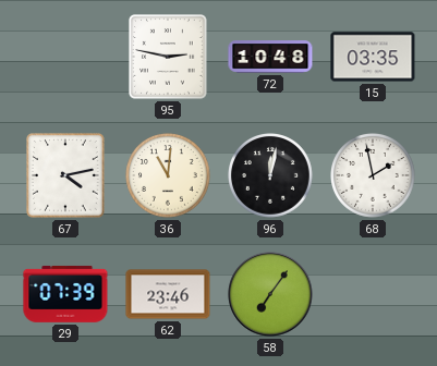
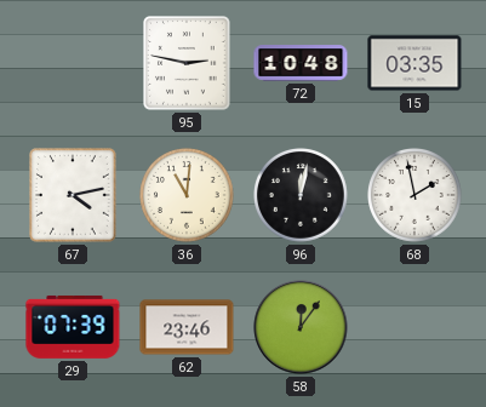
58: 7:06 -> 12:06
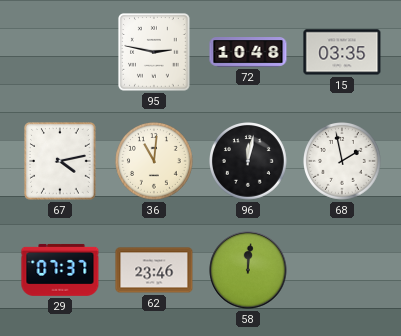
29: 07:39 -> 07:37
58: 12:06 -> 12:01
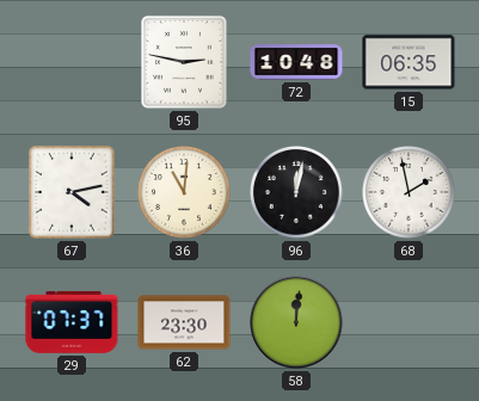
15: 03:35 -> 06:35
62: 23:46 -> 23:30
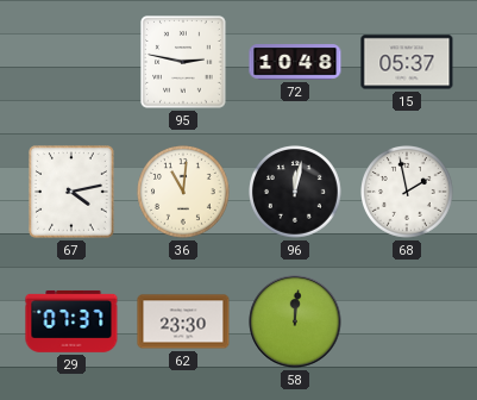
15: 06:35 -> 05:37
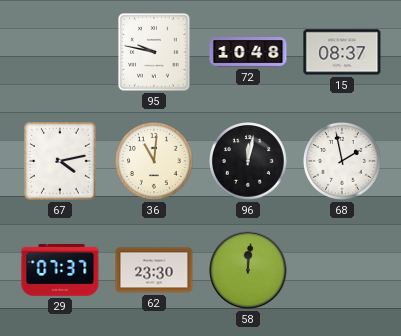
95: 2:47 -> 9:47
15: 05:37 -> 08:37
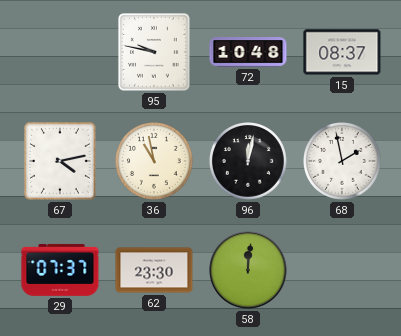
36: 11:01 -> 10:58
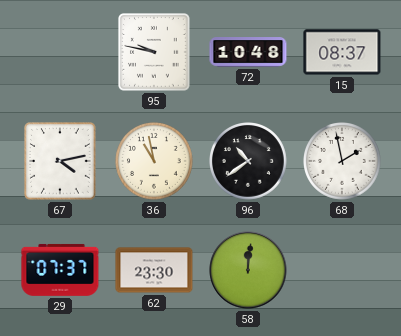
96: 12:02 -> 10:39
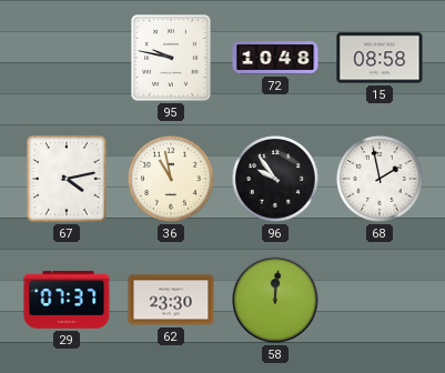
15: 08:37 -> 08:58
96: 10:39 -> 9:54
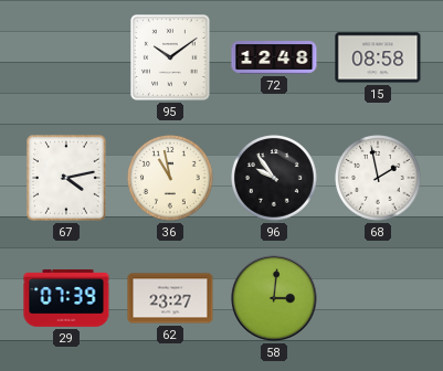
95: 9:47 -> 10:09
72: 10:48 -> 12:48
29: 07:37 -> 07:39
62: 23:30 -> 23:27
58: 12:01 -> 3:01
